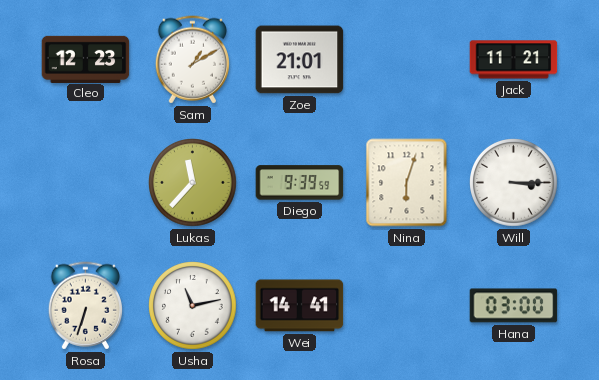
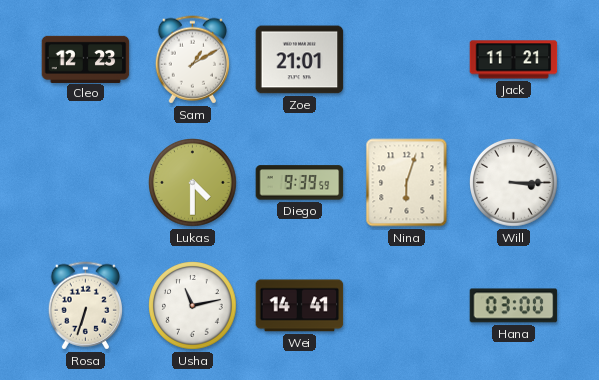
Lukas: 11:37 -> 4:30
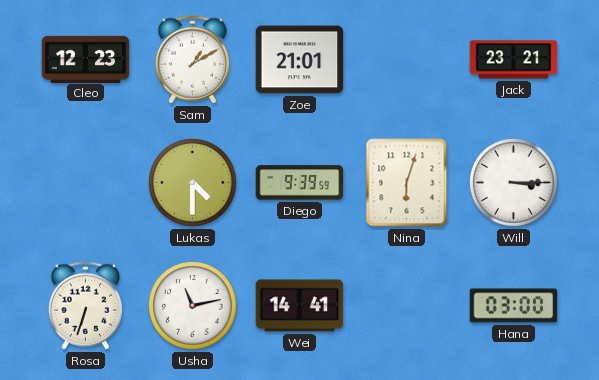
Jack: 11:21 -> 23:21
